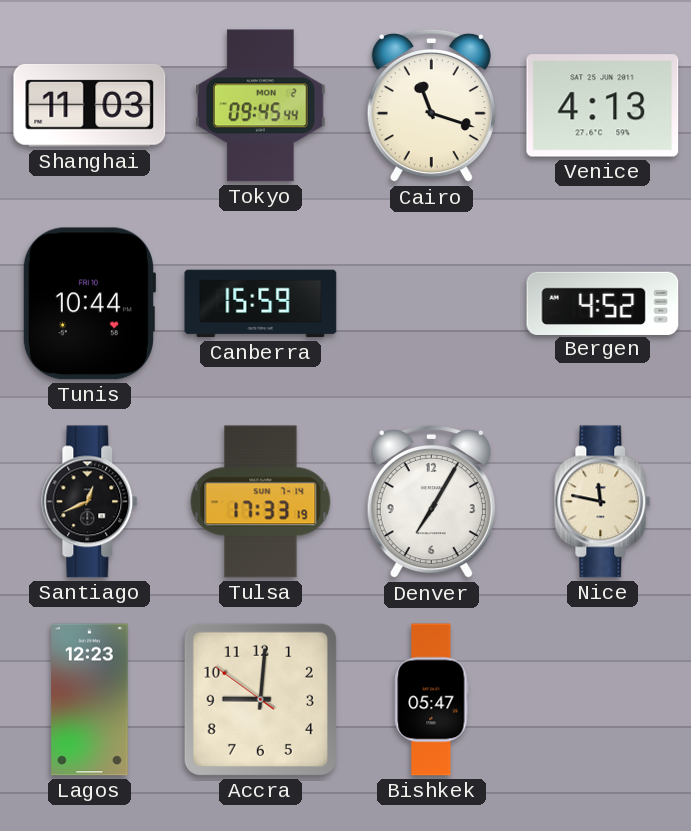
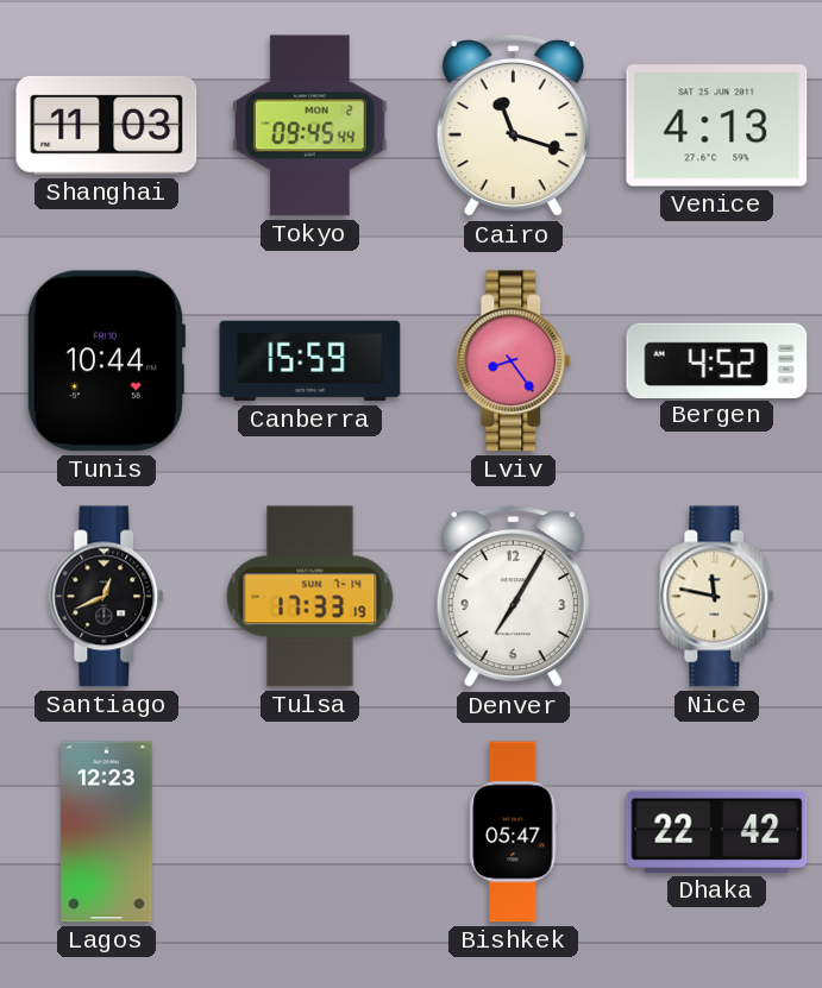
Lviv: none -> 8:24
Accra: 9:00 -> none
Dhaka: none -> 22:42
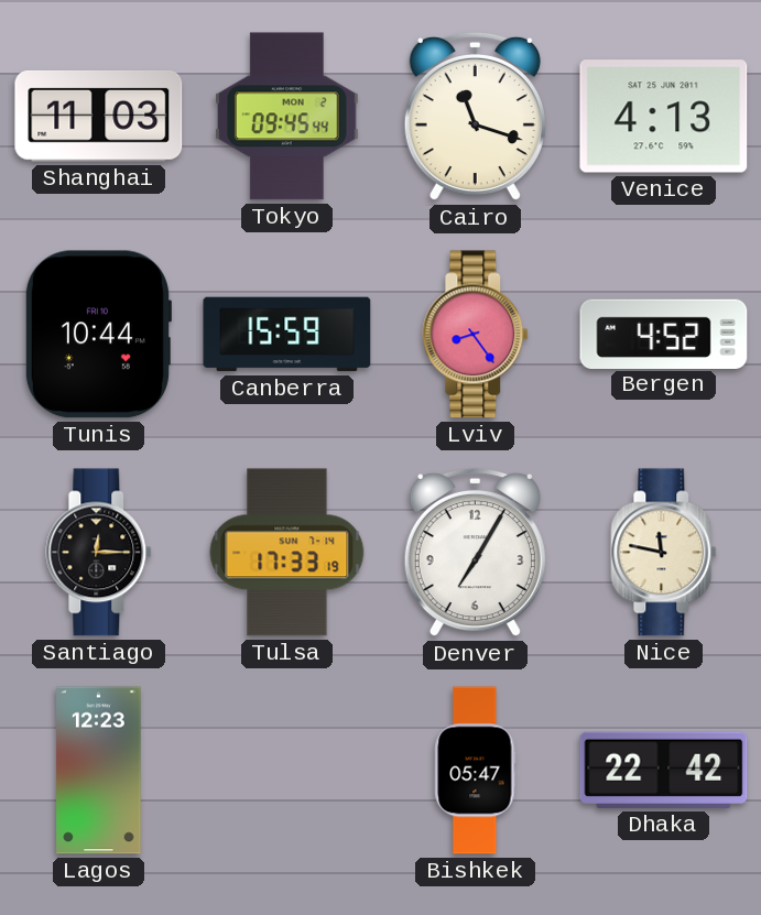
Santiago: 12:41 -> 12:15
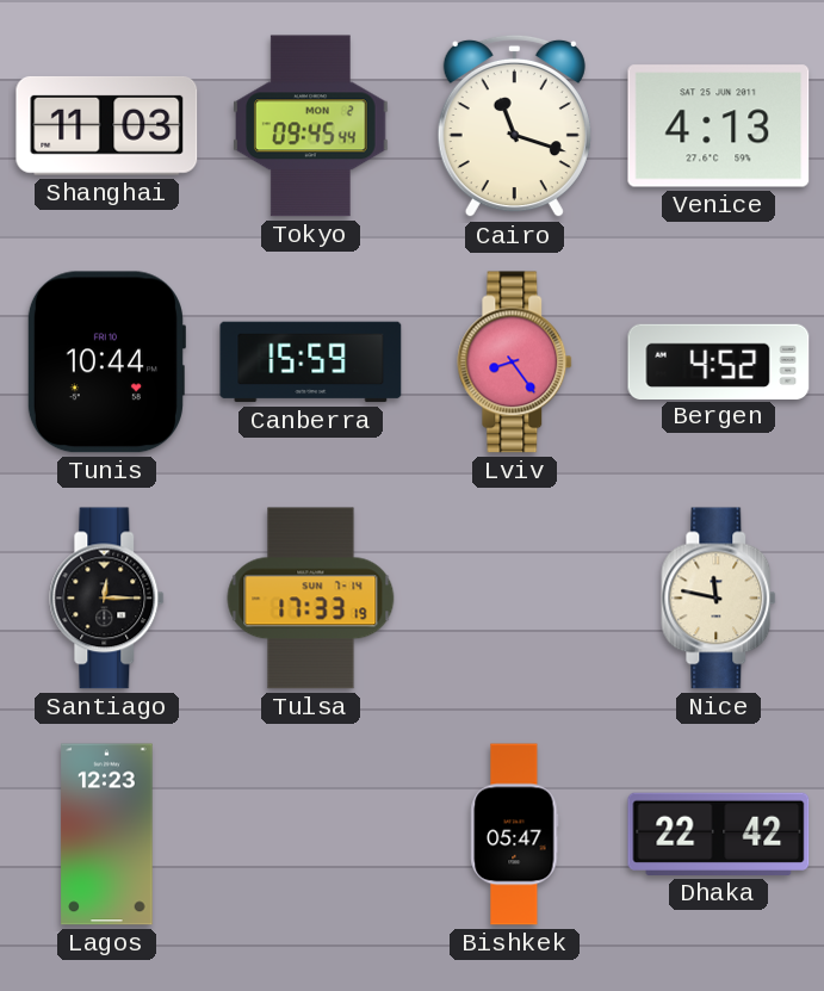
Denver: 7:05 -> none
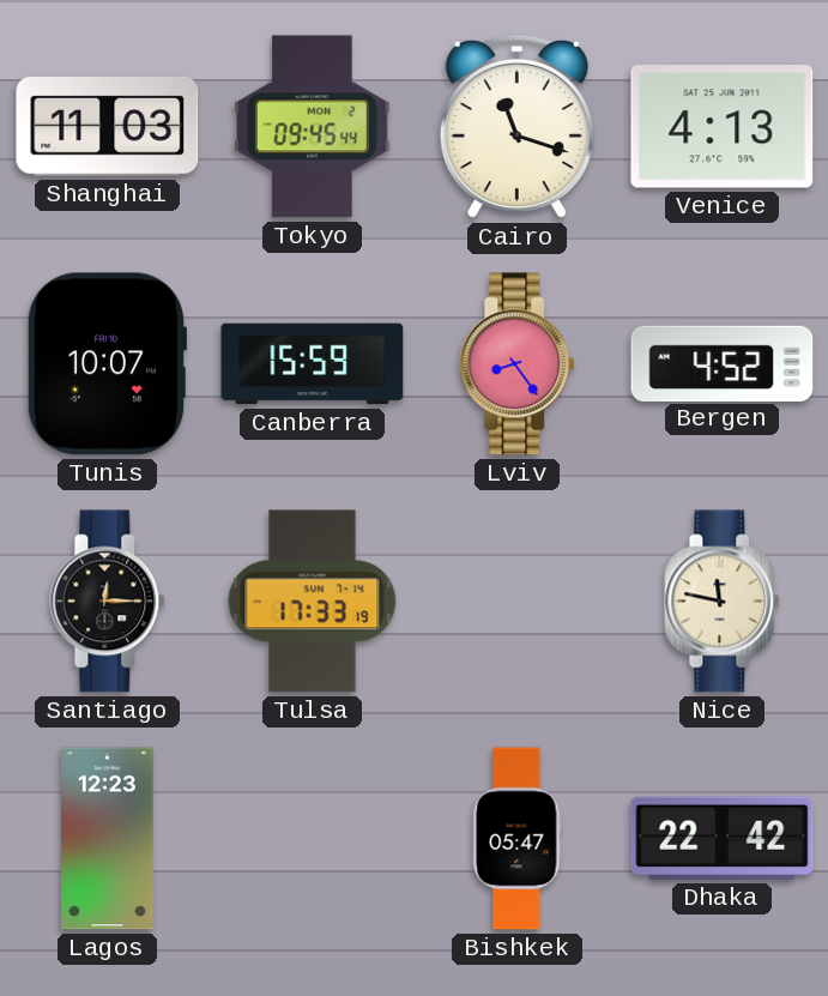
Tunis: 10:44 -> 10:07
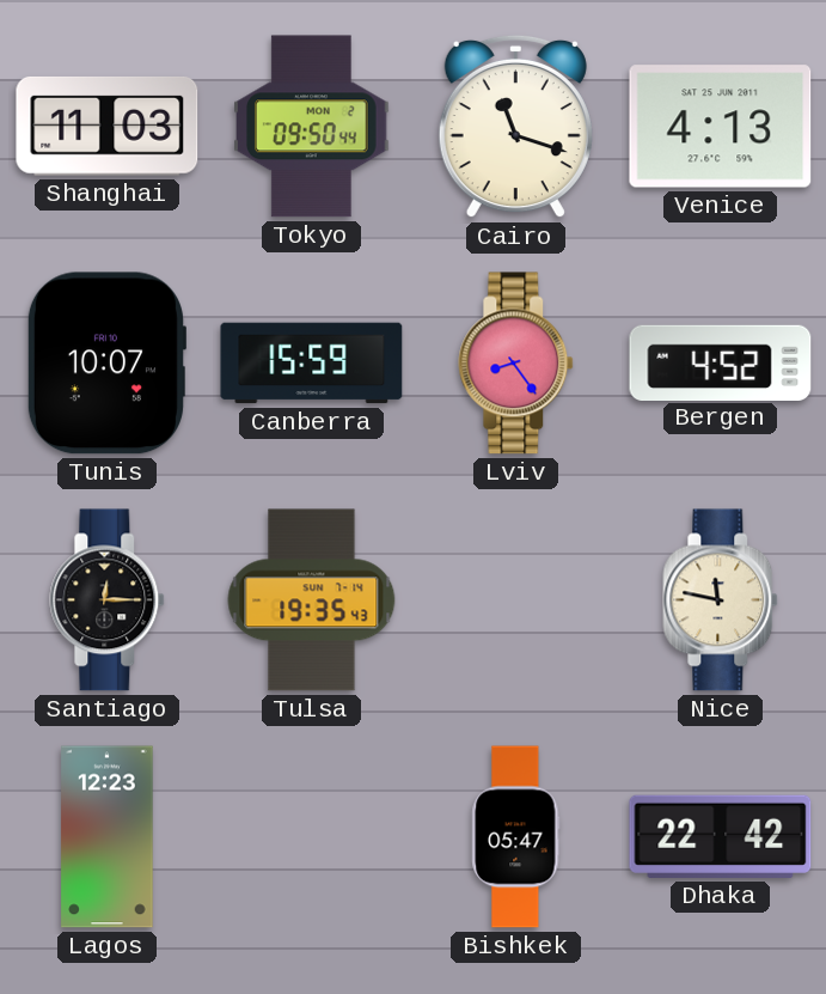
Tokyo: 09:45 -> 09:50
Tulsa: 17:33 -> 19:35
